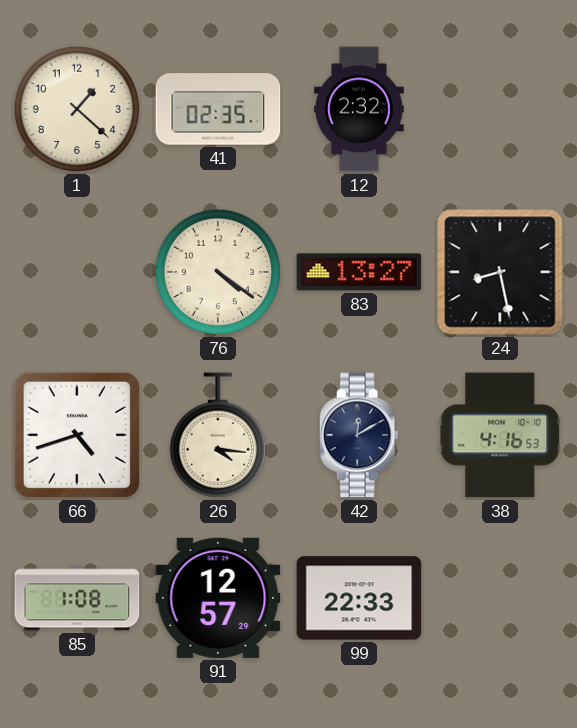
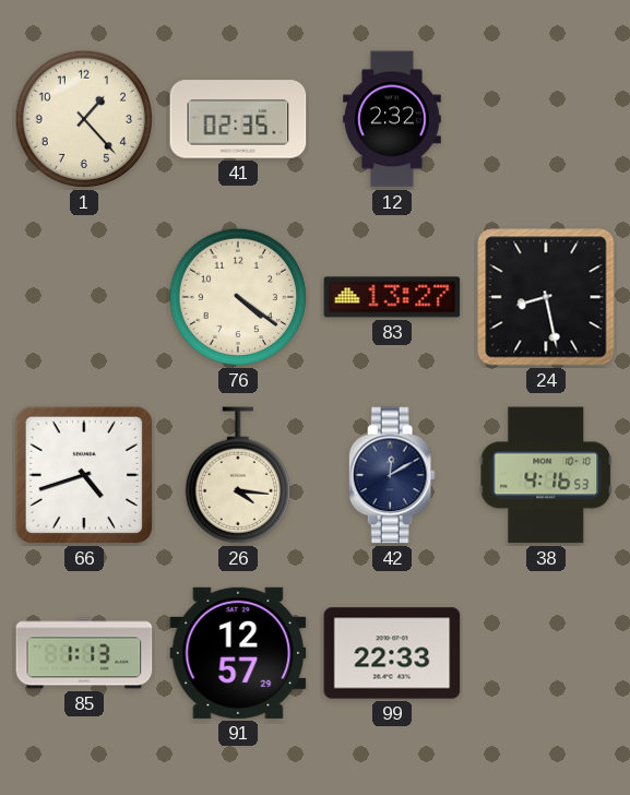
1: 1:22 -> 1:23
85: 1:08 -> 1:13
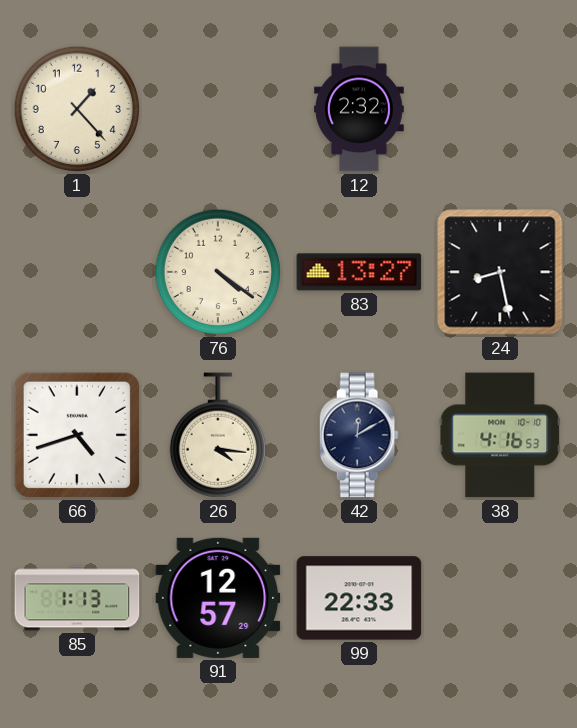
41: 02:35 -> none
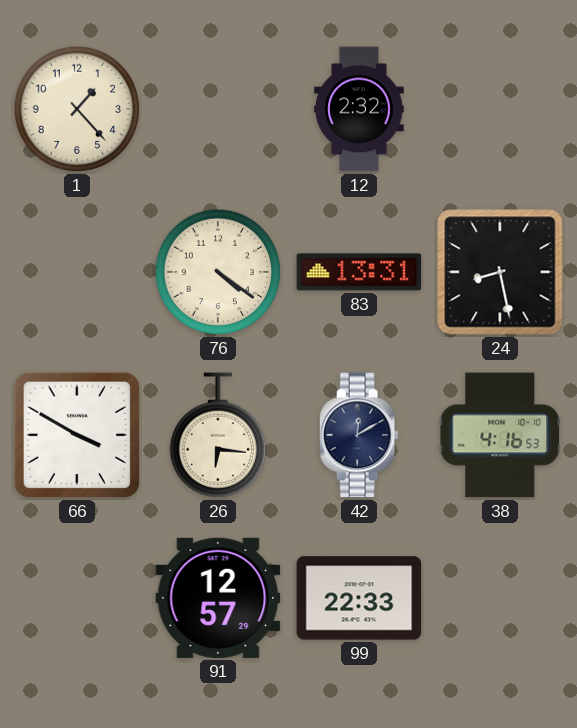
83: 13:27 -> 13:31
66: 4:42 -> 3:50
26: 4:16 -> 6:16
85: 1:13 -> none
